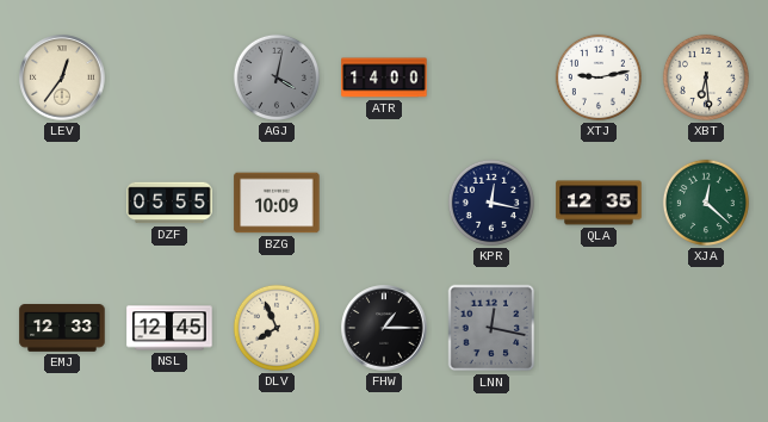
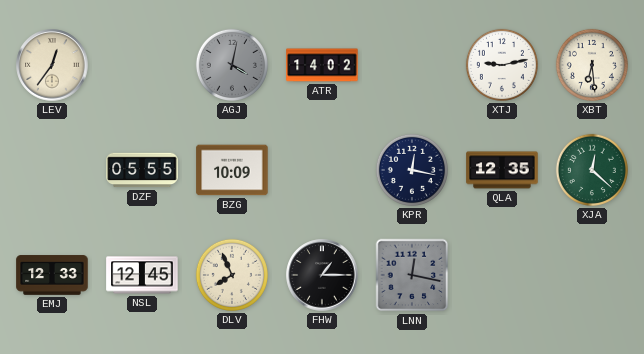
ATR: 14:00 -> 14:02
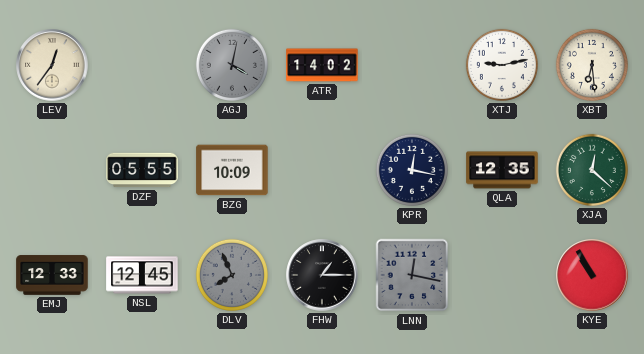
DLV dial: cream -> grey
KYE: none -> 10:55
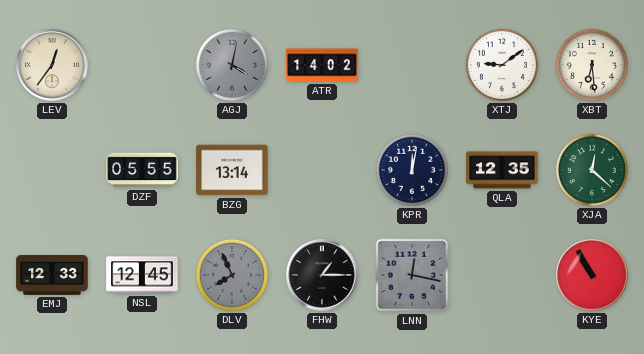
XTJ: 9:13 -> 9:09
BZG: 10:09 -> 13:14
KPR: 12:17 -> 12:02
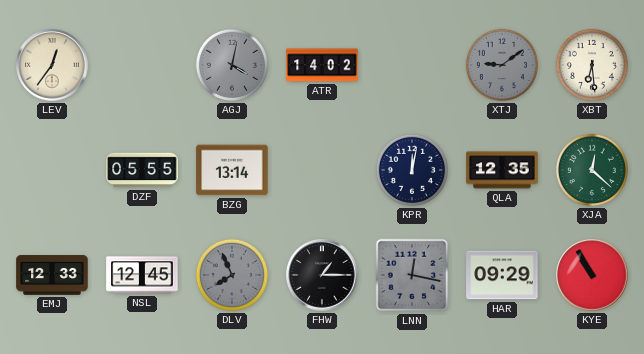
XTJ dial: white -> grey
HAR: none -> 09:29
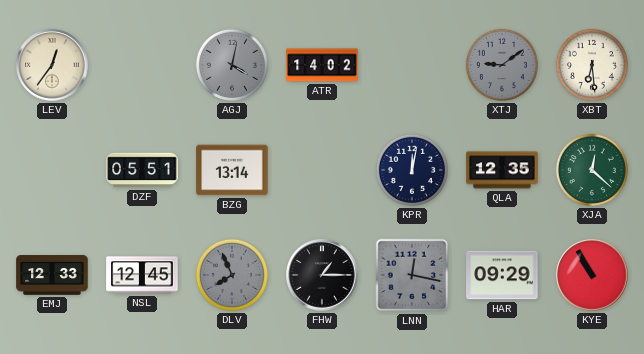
DZF: 05:55 -> 05:51
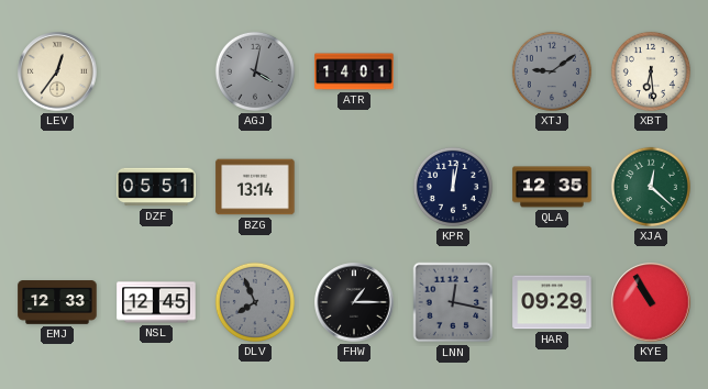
ATR: 14:02 -> 14:01
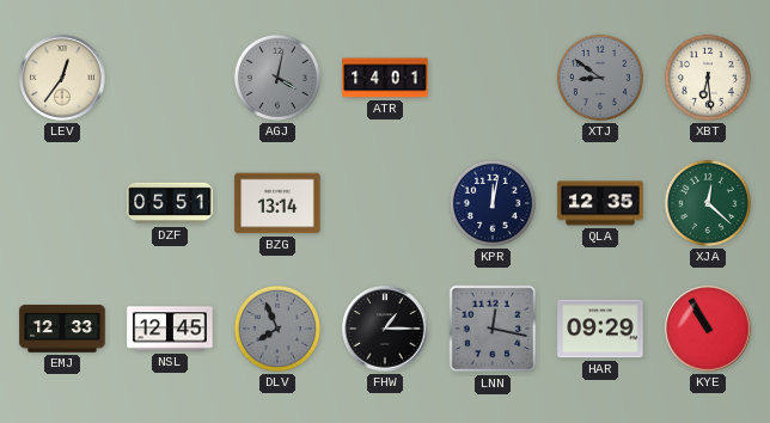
XTJ: 9:09 -> 8:51
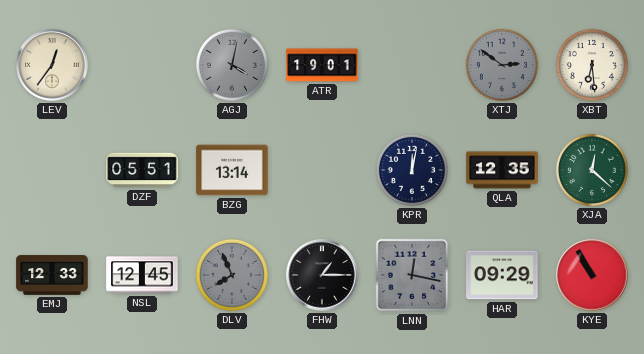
ATR: 14:01 -> 19:01
XTJ: 8:51 -> 2:51
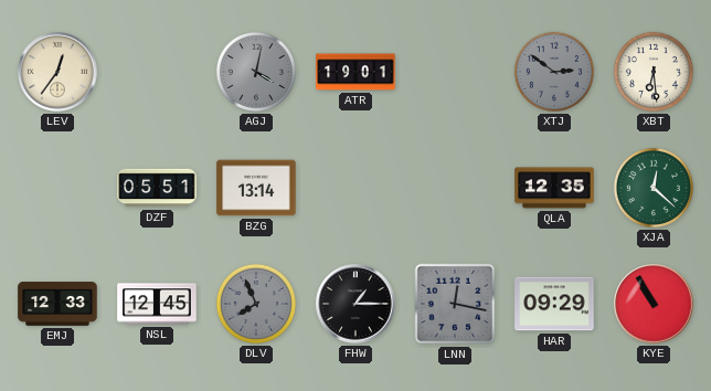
KPR: 12:02 -> none
